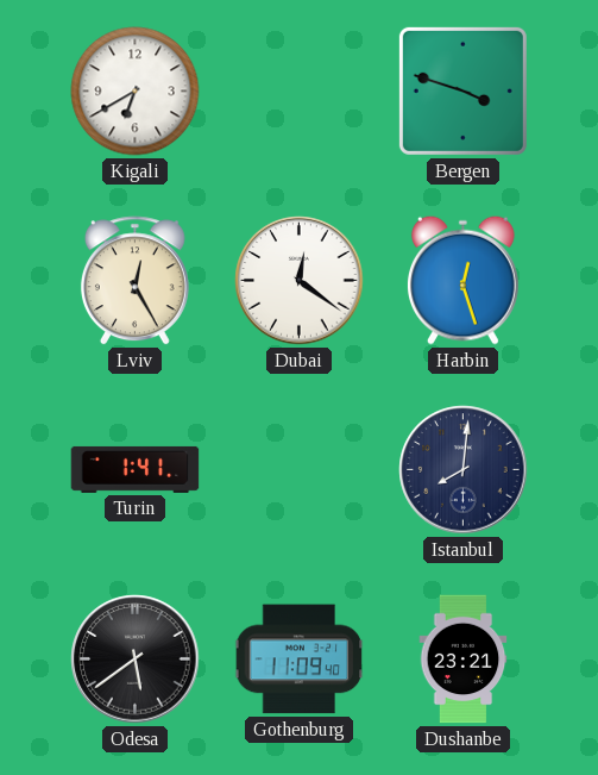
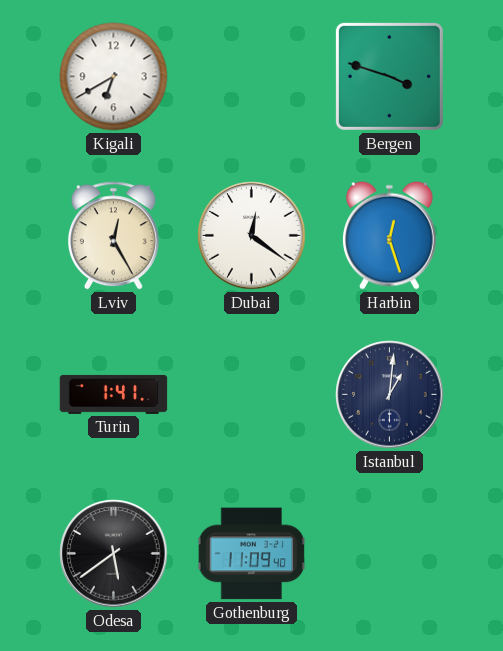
Istanbul: 8:01 -> 1:01
Dushanbe: 23:21 -> none
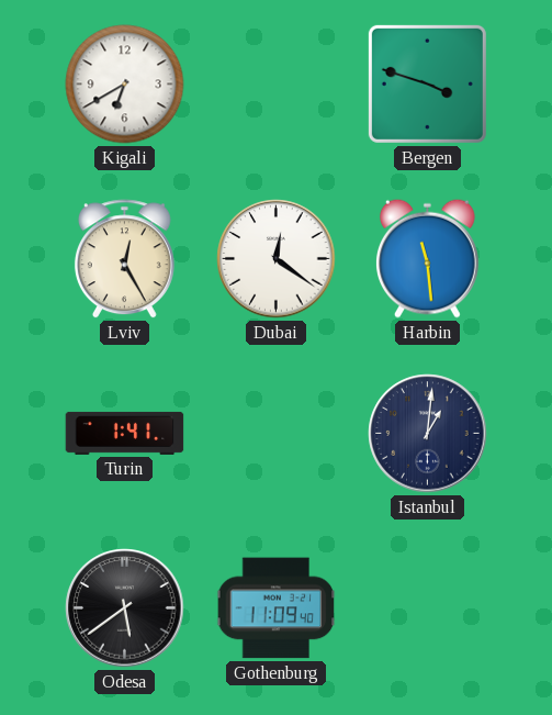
Harbin: 12:27 -> 11:29
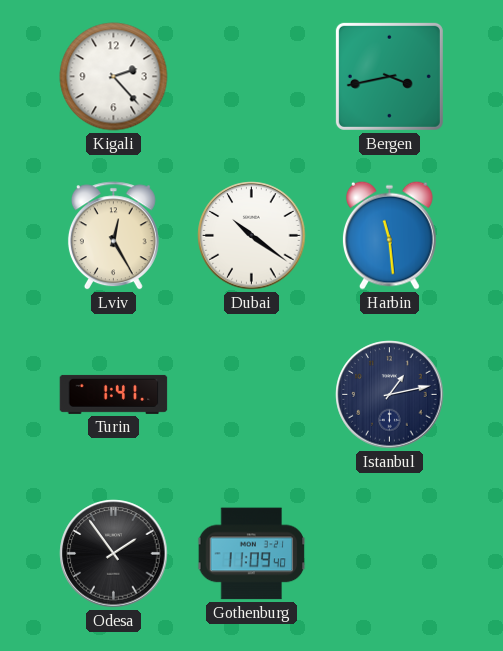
Kigali: 6:40 -> 2:23
Bergen: 3:48 -> 3:43
Dubai: 12:21 -> 10:21
Istanbul: 1:01 -> 1:13
Odesa: 5:39 -> 1:54
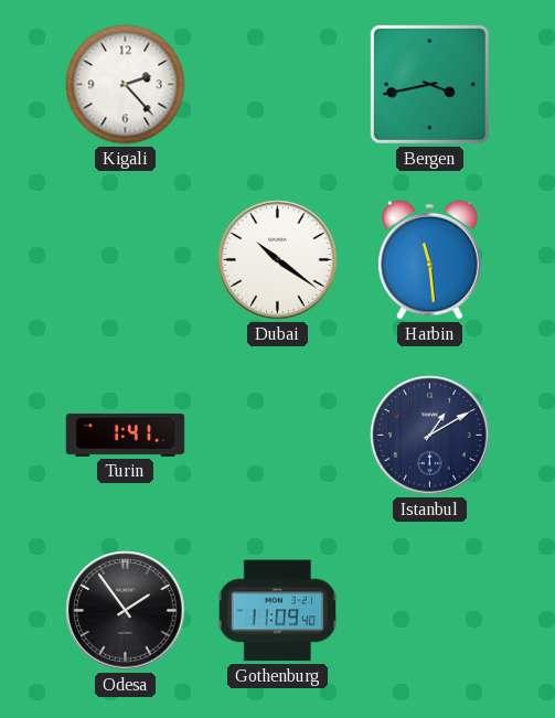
Lviv: 12:25 -> none
Istanbul: 1:13 -> 1:10
